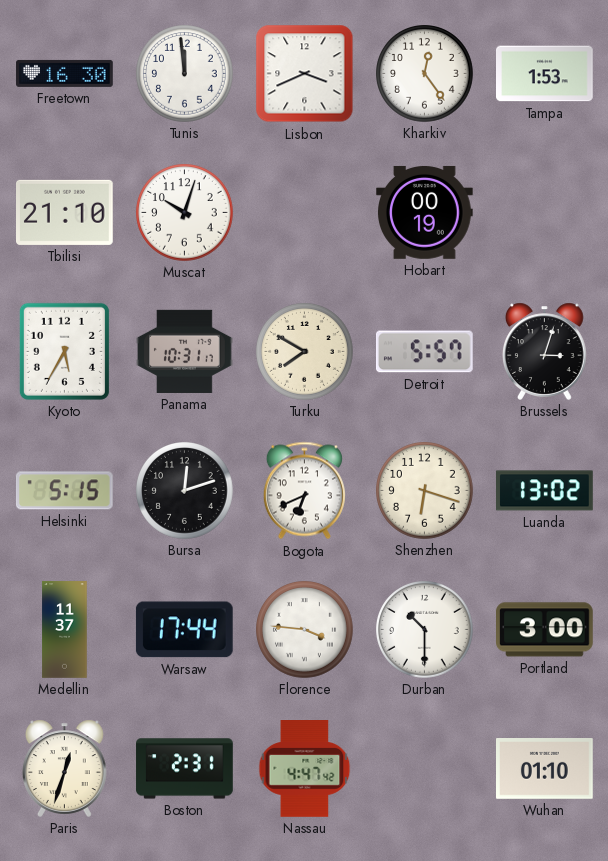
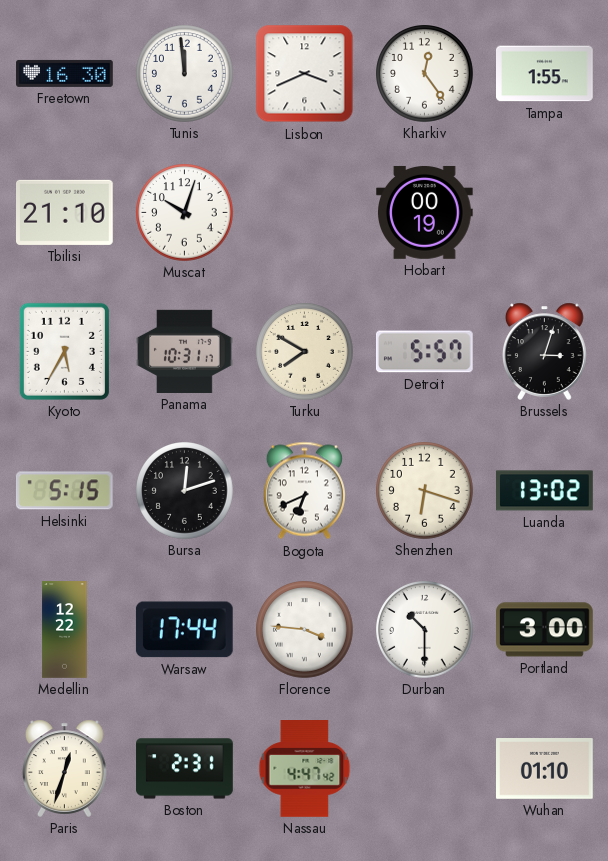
Tampa: 1:53 -> 1:55
Medellin: 11:37 -> 12:22
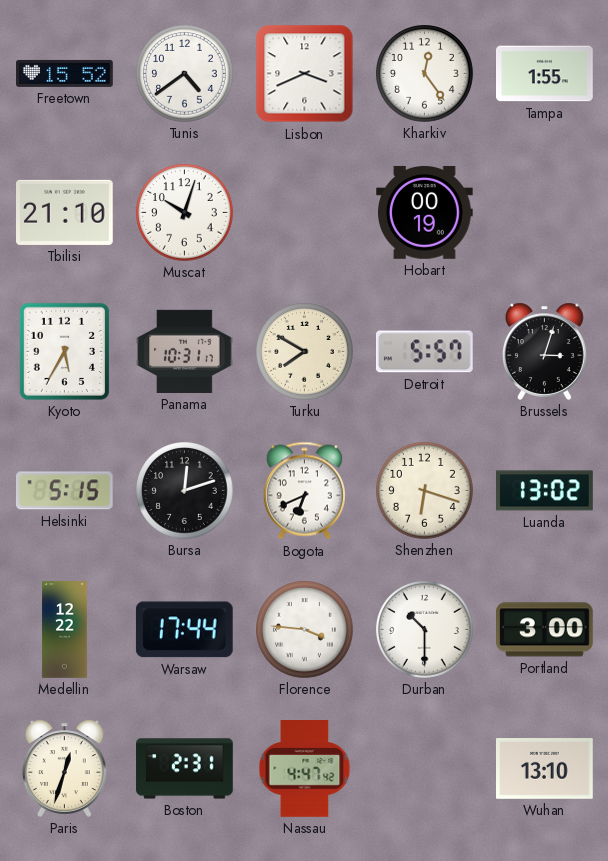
Freetown: 16:30 -> 15:52
Tunis: 11:59 -> 4:39
Wuhan: 01:10 -> 13:10
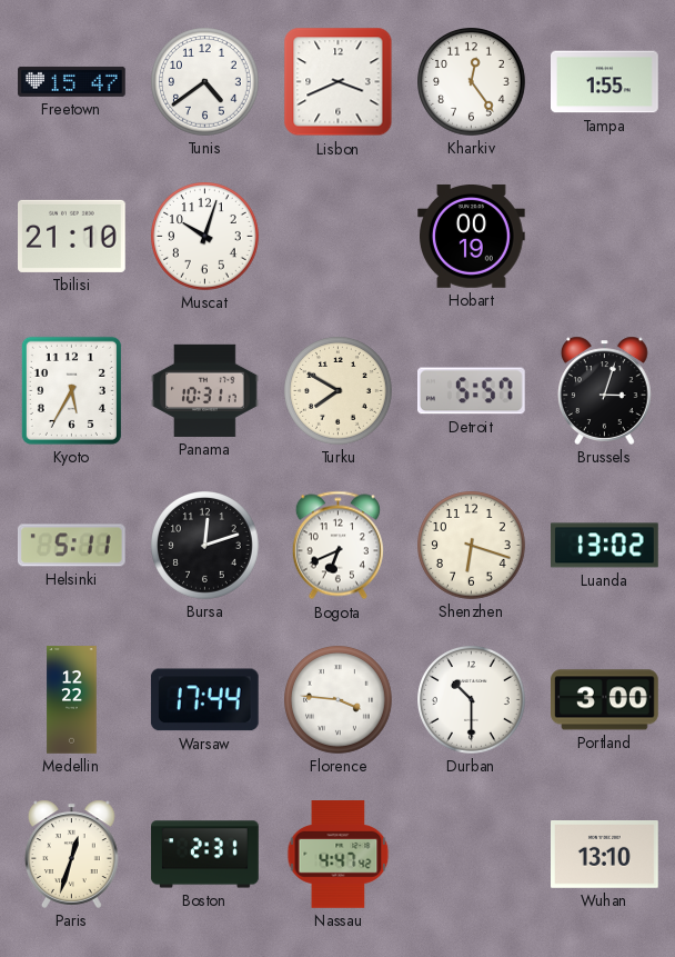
Freetown: 15:52 -> 15:47
Helsinki: 5:15 -> 5:11
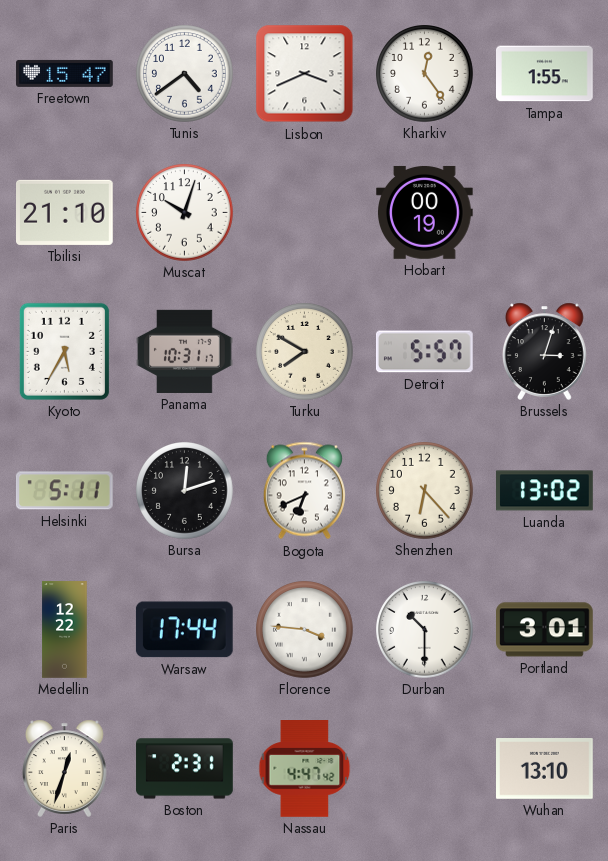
Shenzhen: 6:18 -> 6:23
Portland: 3:00 -> 3:01
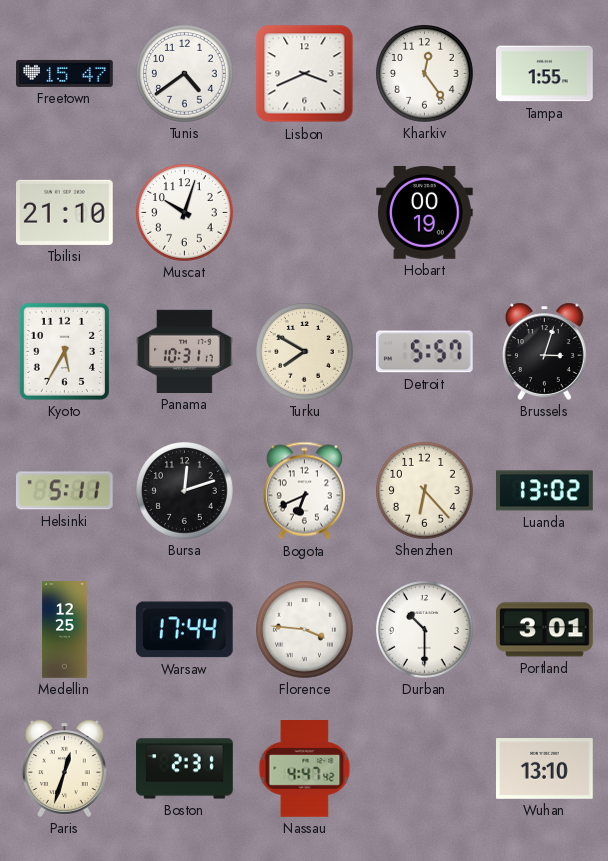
Medellin: 12:22 -> 12:25
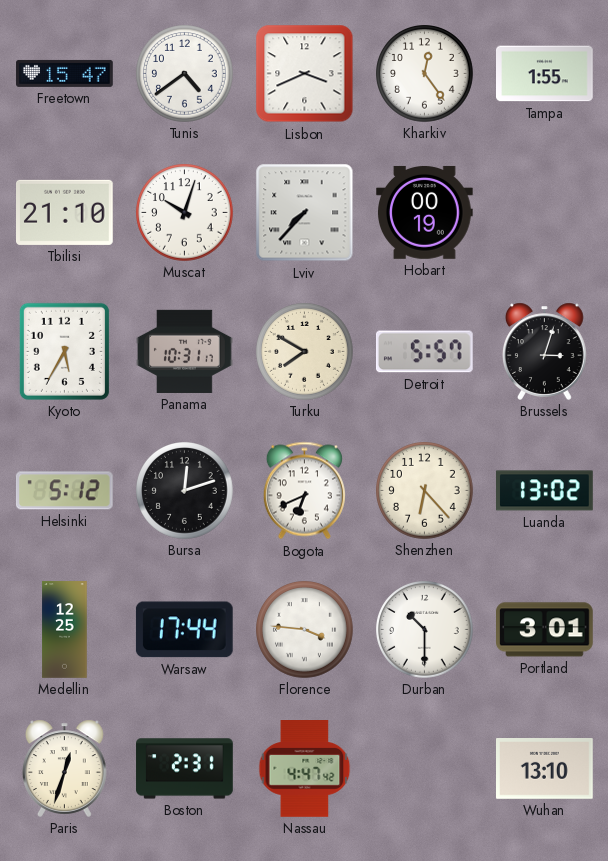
Lviv: none -> 7:37
Helsinki: 5:11 -> 5:12
